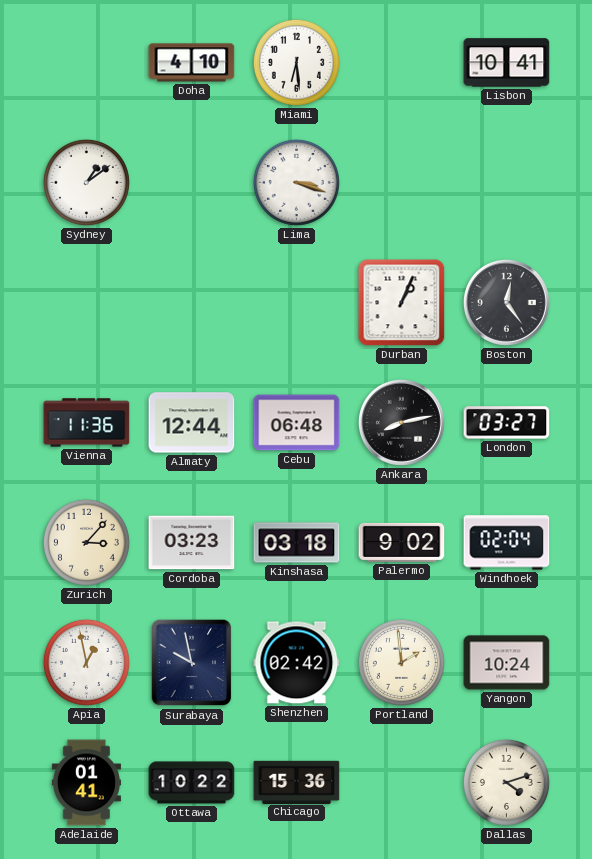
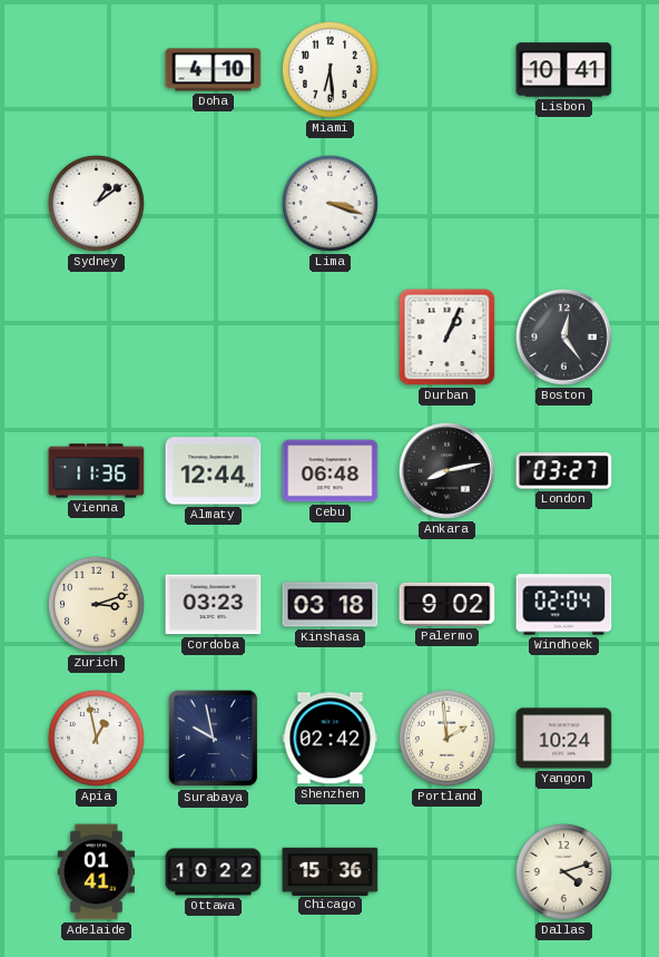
Zurich: 3:07 -> 3:12
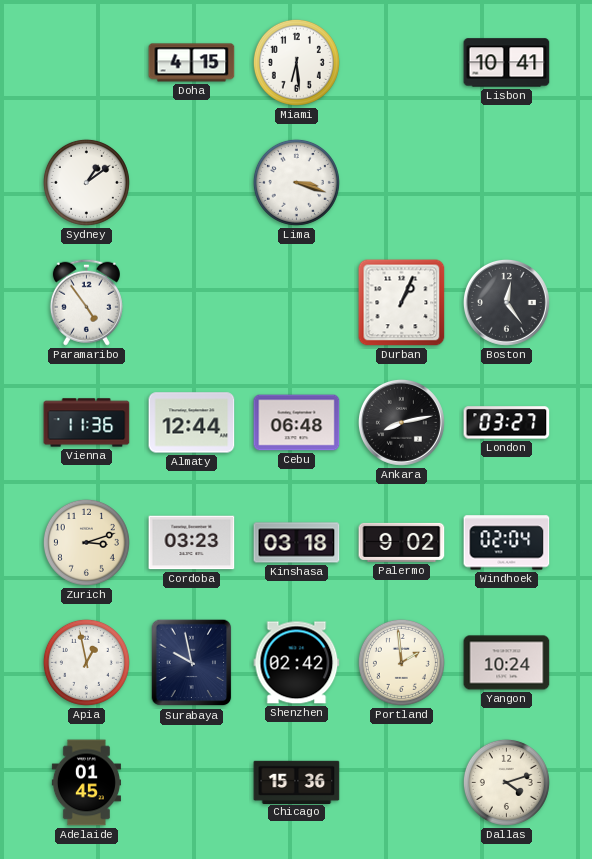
Doha: 4:10 -> 4:15
Paramaribo: none -> 4:54
Adelaide: 01:41 -> 01:45
Ottawa: 10:22 -> none
